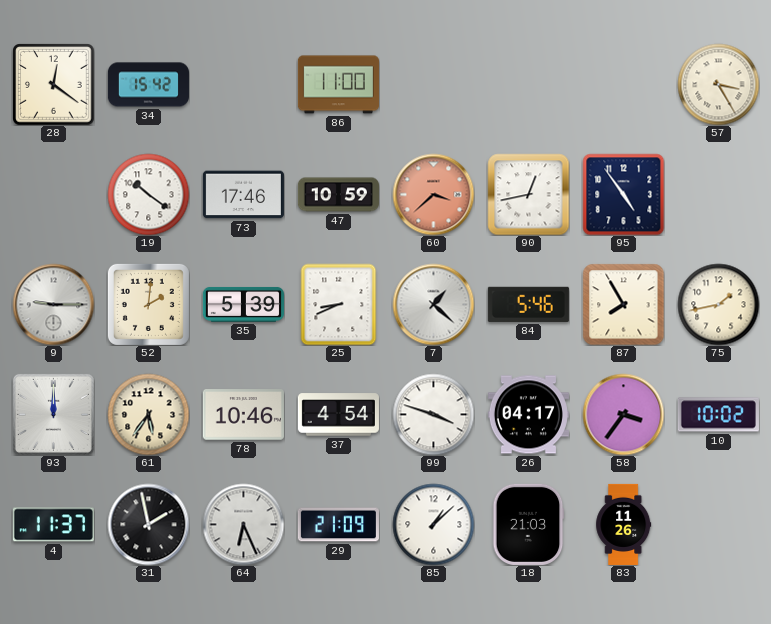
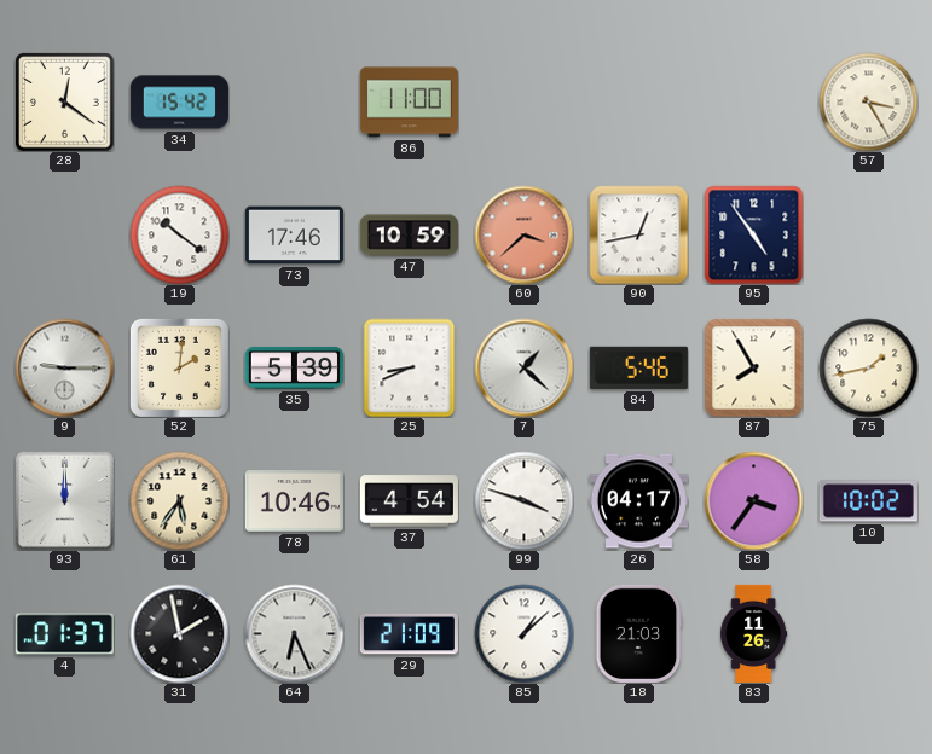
4: 11:37 -> 01:37
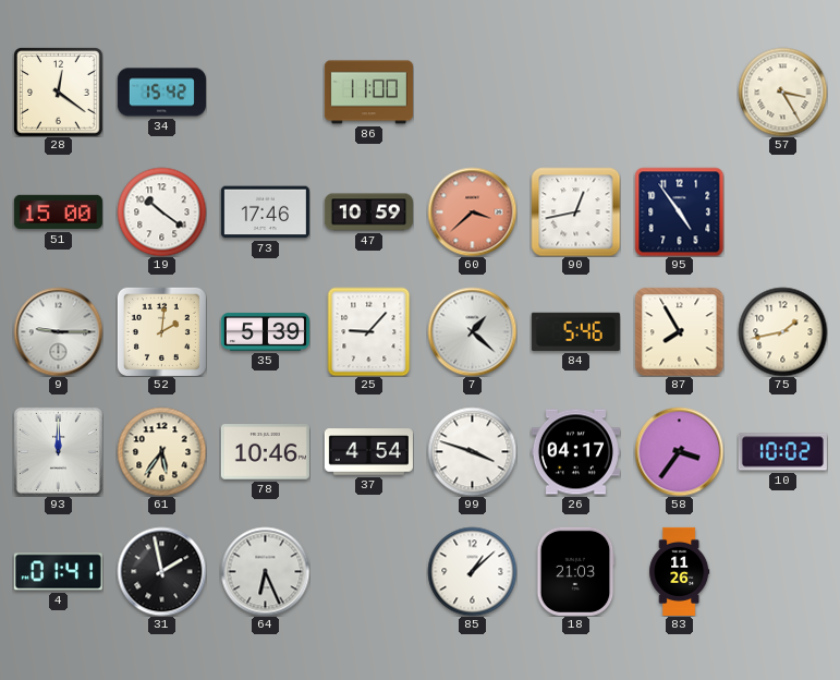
51: none -> 15:00
25: 8:41 -> 9:07
4: 01:37 -> 01:41
29: 21:09 -> none
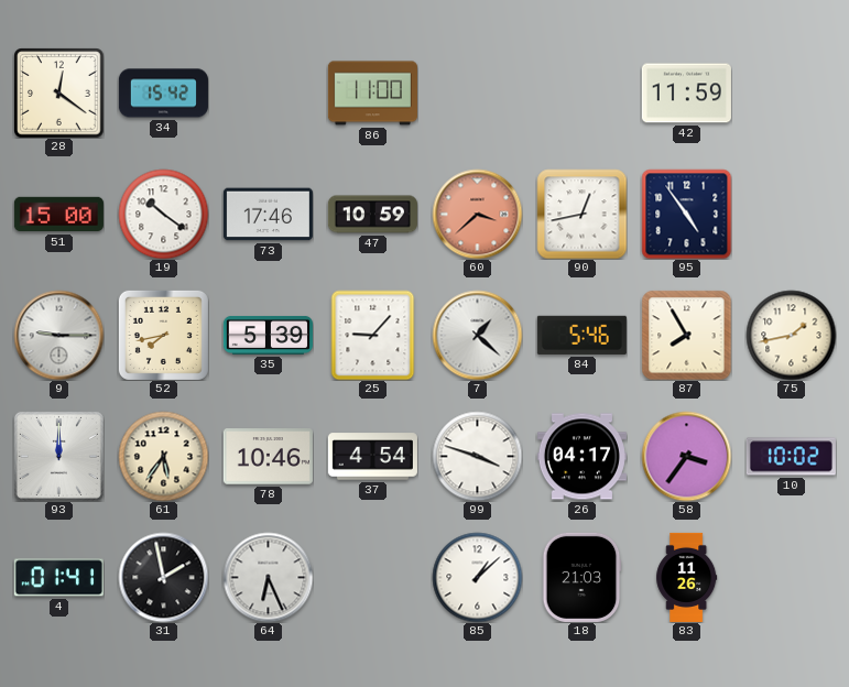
42: none -> 11:59
57: 3:25 -> none
52: 2:01 -> 7:43
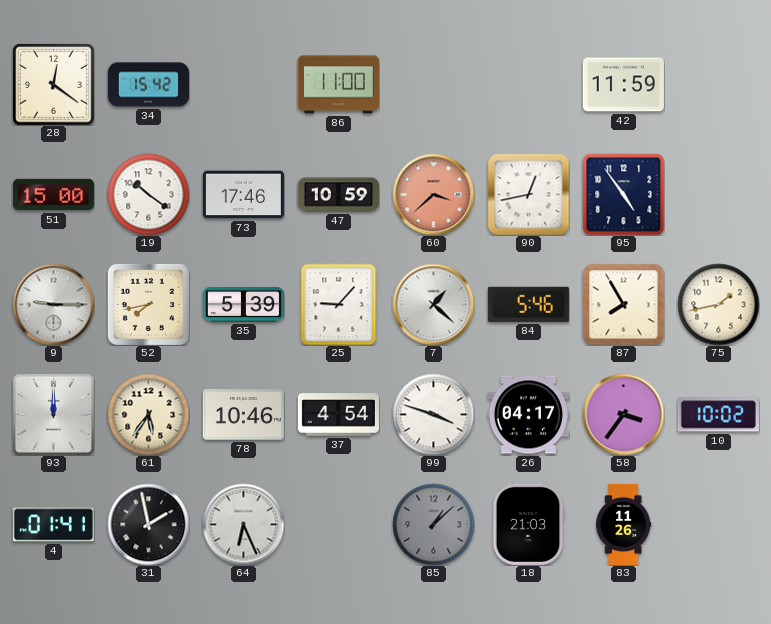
85 dial: white -> grey
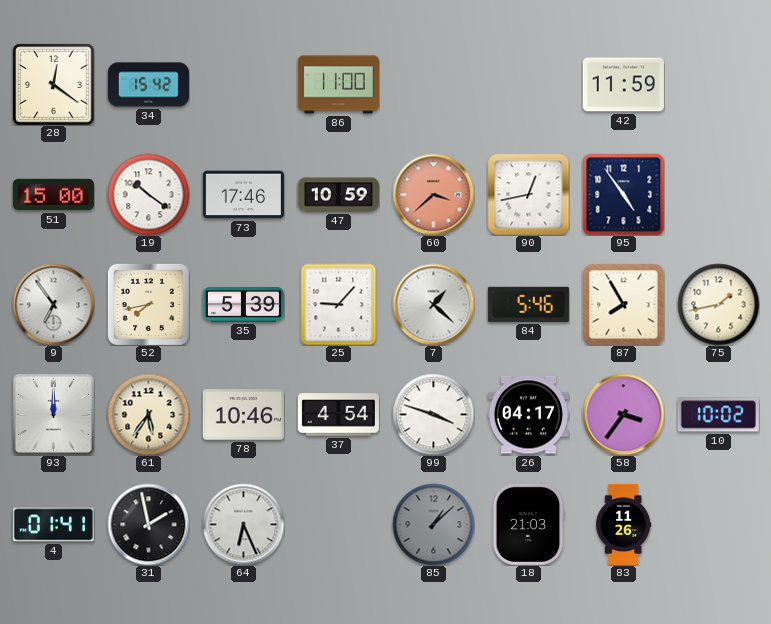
9: 9:15 -> 6:54
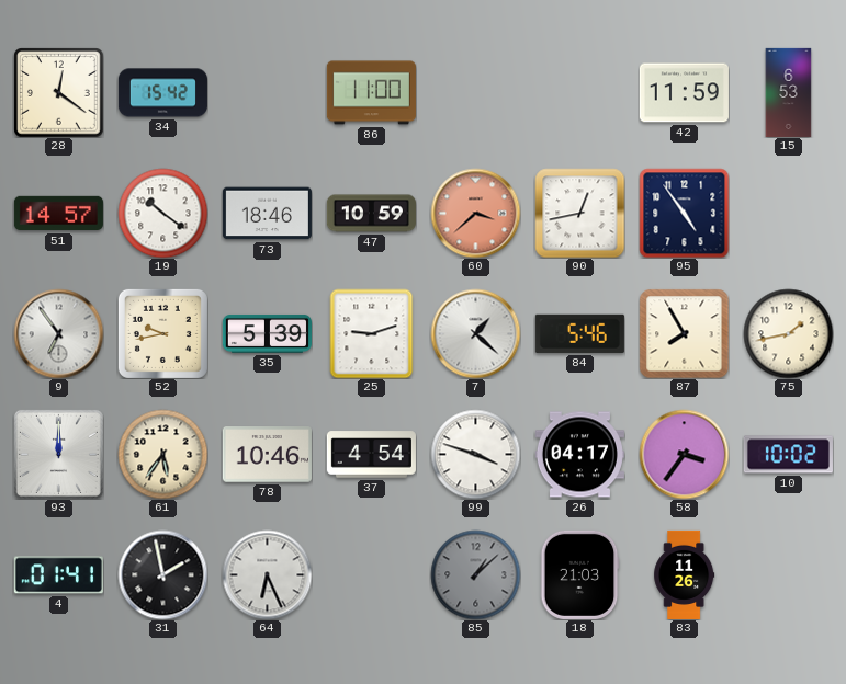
15: none -> 6:53
51: 15:00 -> 14:57
73: 17:46 -> 18:46
52: 7:43 -> 9:43
25: 9:07 -> 9:12
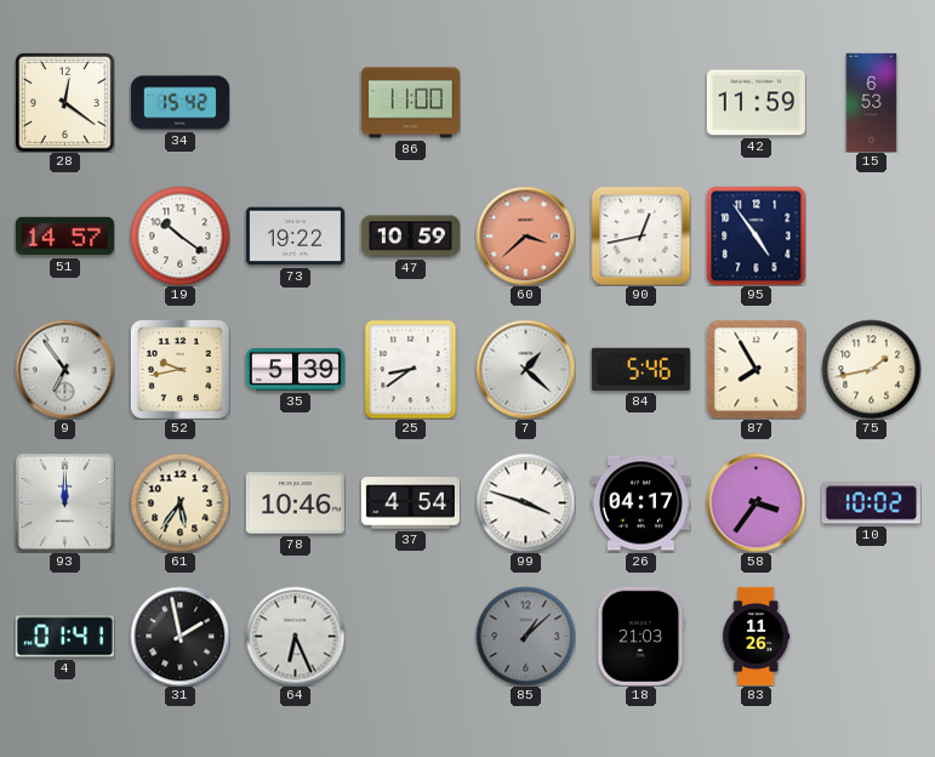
73: 18:46 -> 19:22
25: 9:12 -> 8:39
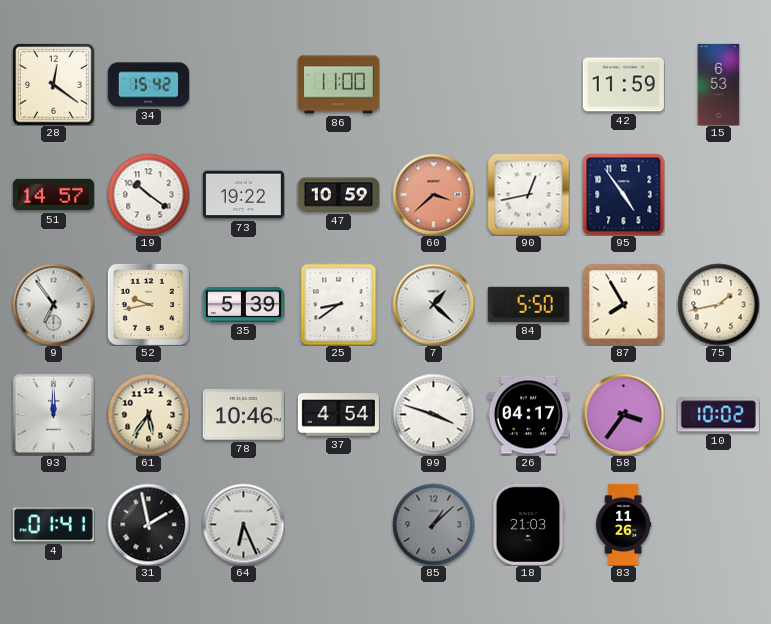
84: 5:46 -> 5:50
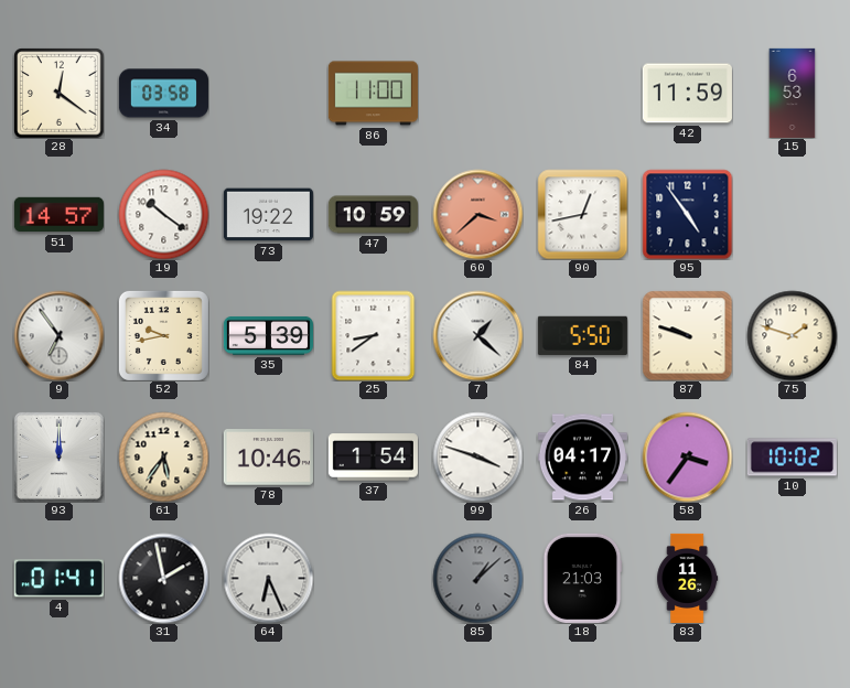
34: 15:42 -> 03:58
87: 7:55 -> 9:48
75: 1:43 -> 1:48
37: 4:54 -> 1:54
